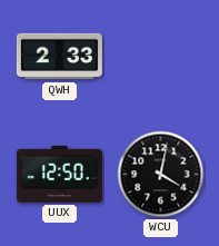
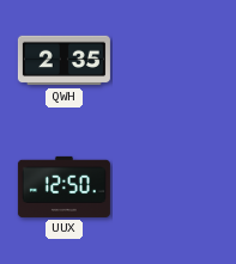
QWH: 2:33 -> 2:35
WCU: 4:02 -> none
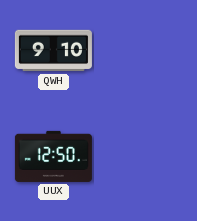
QWH: 2:35 -> 9:10
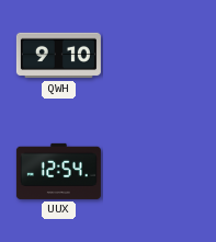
UUX: 12:50 -> 12:54
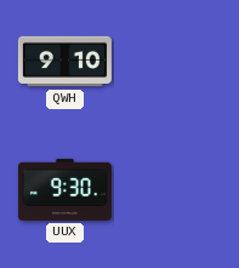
UUX: 12:54 -> 9:30
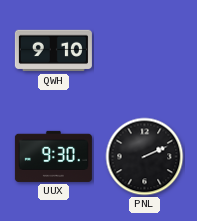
PNL: none -> 2:11
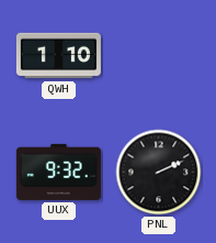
QWH: 9:10 -> 1:10
UUX: 9:30 -> 9:32
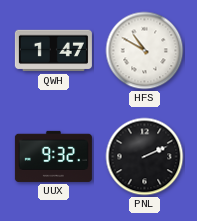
QWH: 1:10 -> 1:47
HFS: none -> 10:50
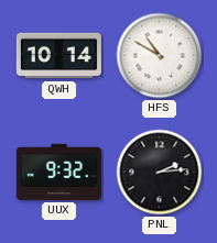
QWH: 1:47 -> 10:14
PNL: 2:11 -> 2:14
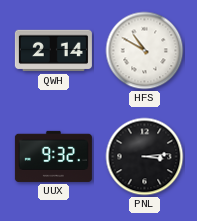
QWH: 10:14 -> 2:14
PNL: 2:14 -> 3:14
